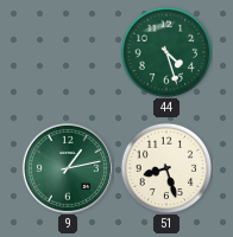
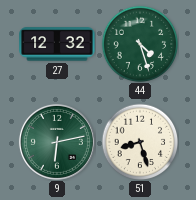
27: none -> 12:32
9: 1:13 -> 6:13
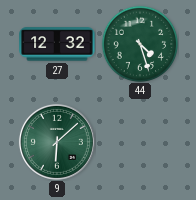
9: 6:13 -> 6:08
51: 8:27 -> none
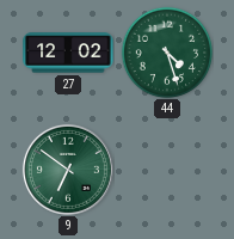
27: 12:32 -> 12:02
9: 6:08 -> 6:51
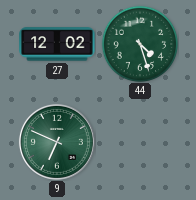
9: 6:51 -> 6:49
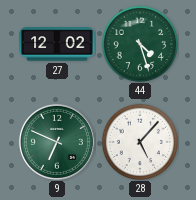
28: none -> 5:07
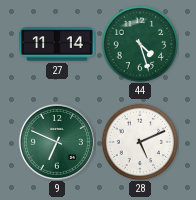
27: 12:02 -> 11:14
28: 5:07 -> 5:11
